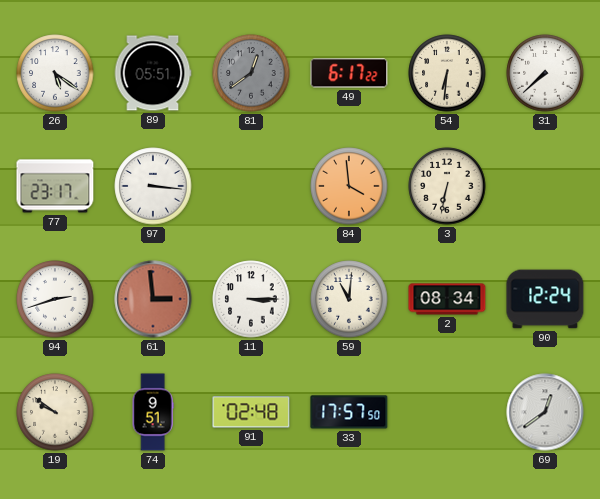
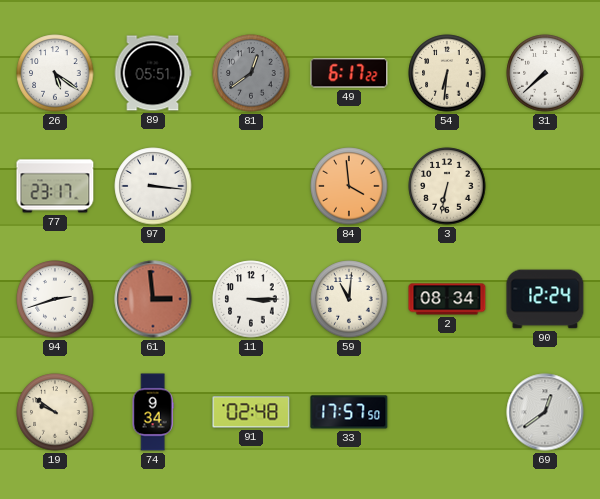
74: 9:51 -> 9:34
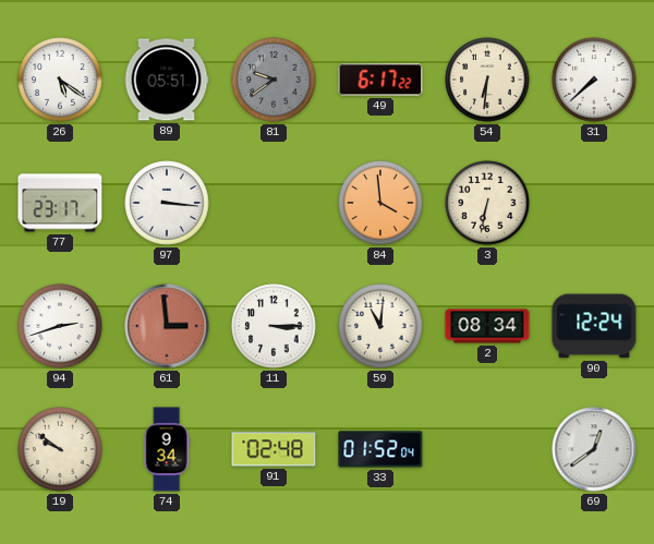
81: 12:39 -> 9:39
33: 17:57 -> 01:52
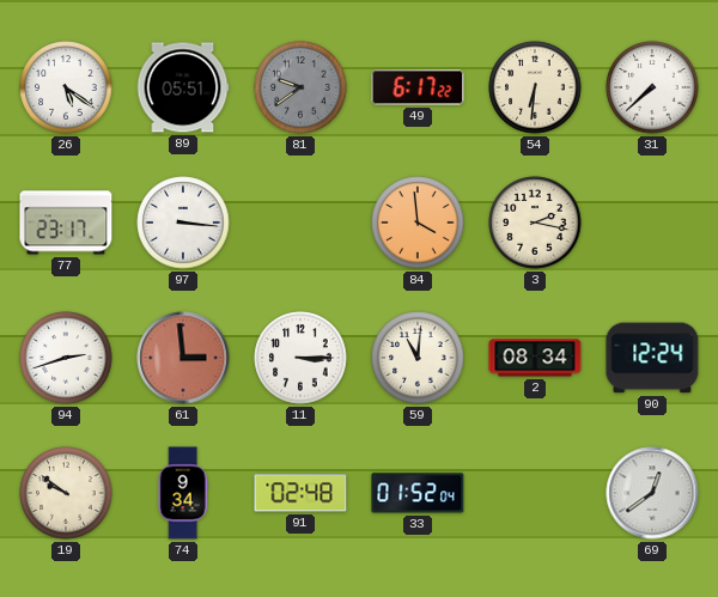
3: 6:32 -> 2:17
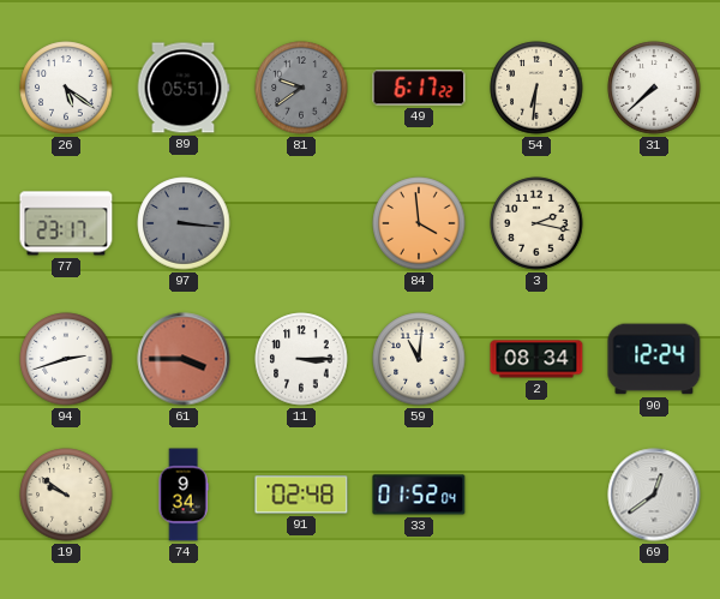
97 dial: white -> grey
61: 2:59 -> 3:45
